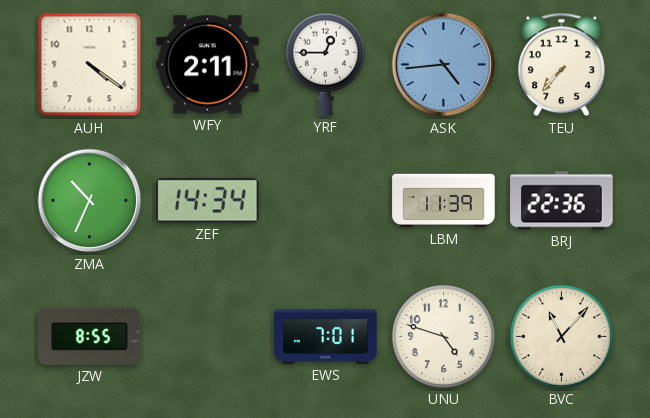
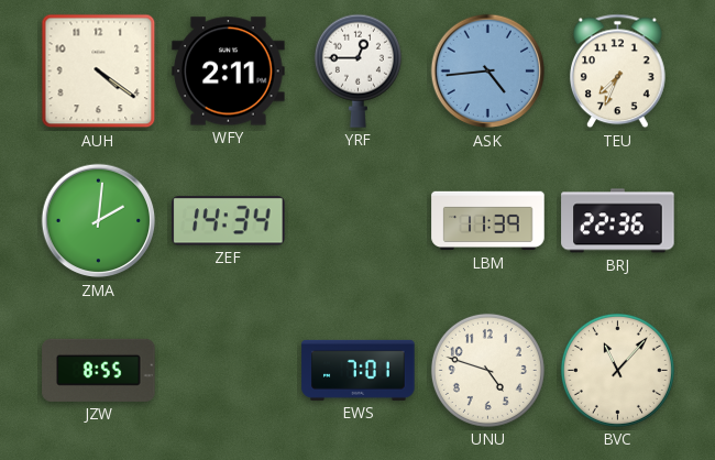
TEU: 7:37 -> 7:34
ZMA: 10:34 -> 2:01
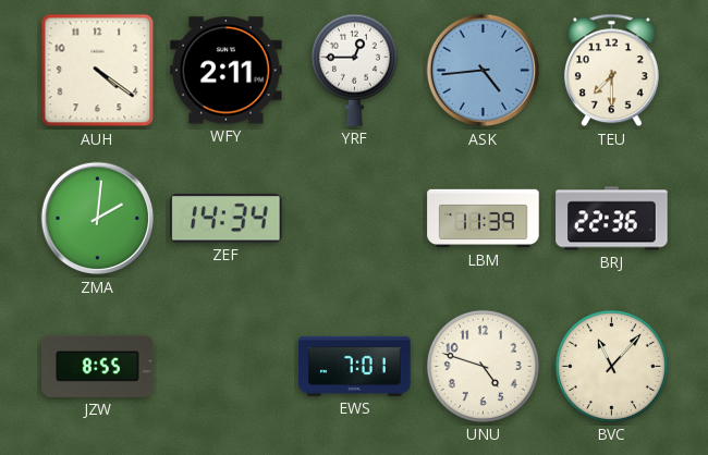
TEU: 7:34 -> 7:30
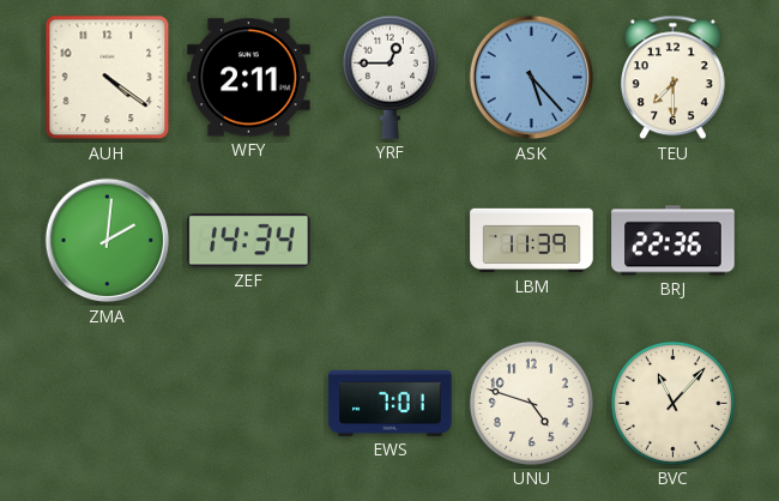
ASK: 4:44 -> 5:23
JZW: 8:55 -> none
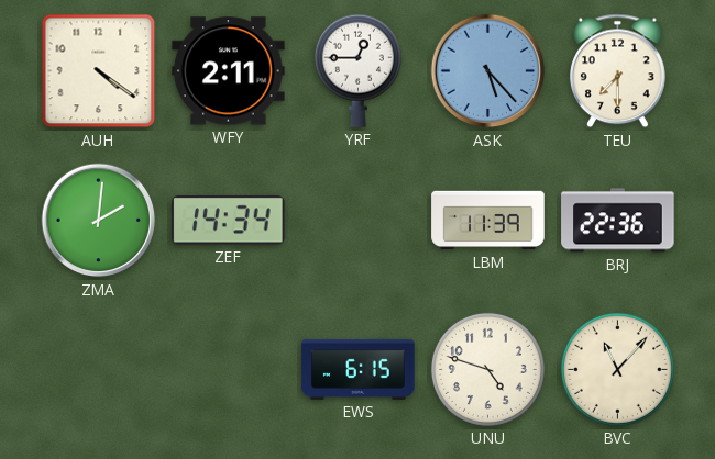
EWS: 7:01 -> 6:15
